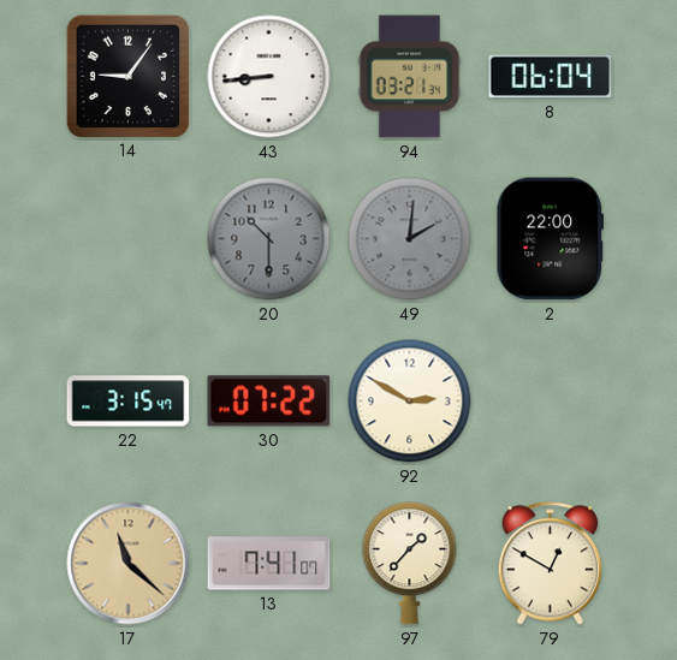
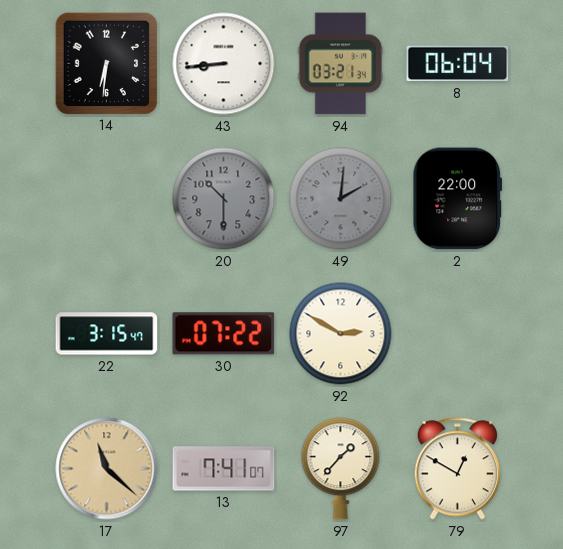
14: 9:06 -> 6:31
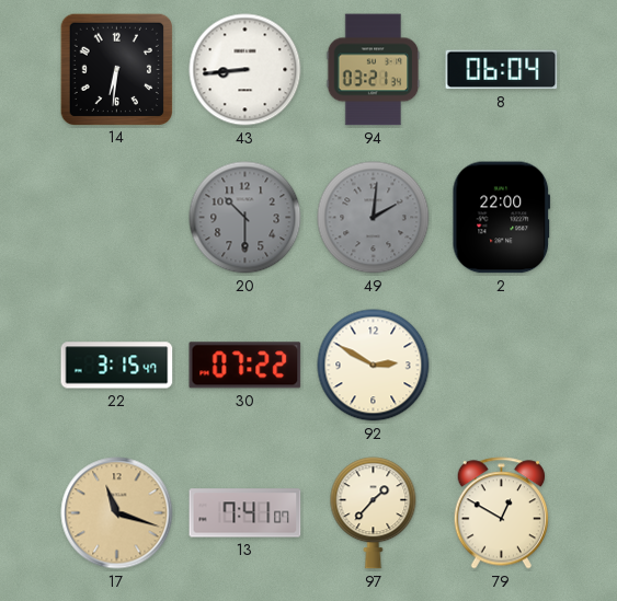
17: 11:22 -> 11:18
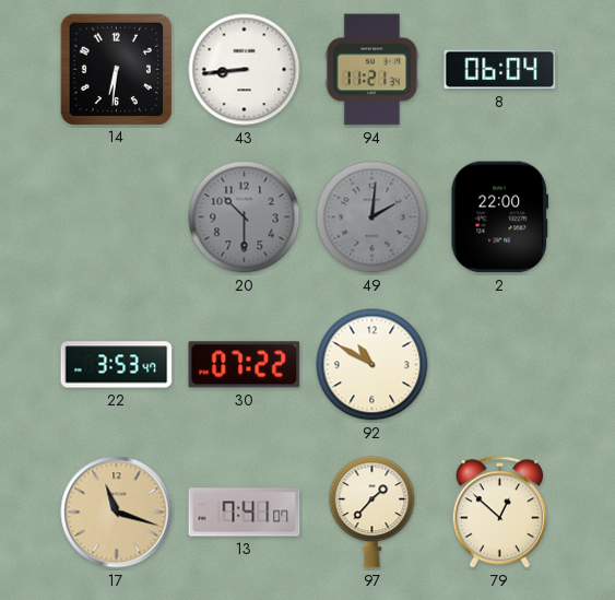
94: 03:21 -> 11:21
22: 3:15 -> 3:53
92: 2:50 -> 10:50
79: 12:50 -> 12:52
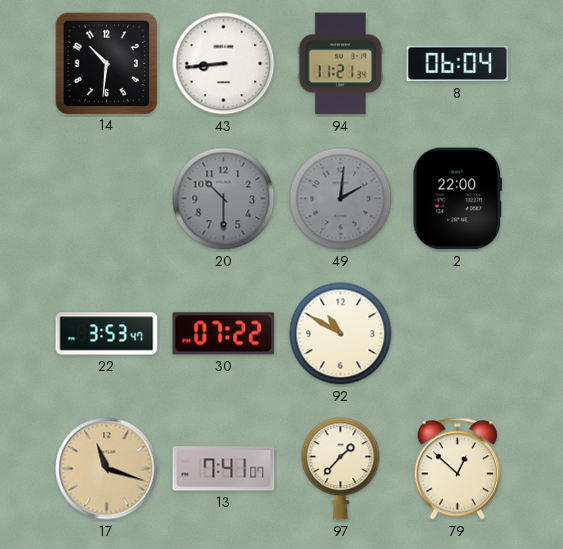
14: 6:31 -> 10:31
